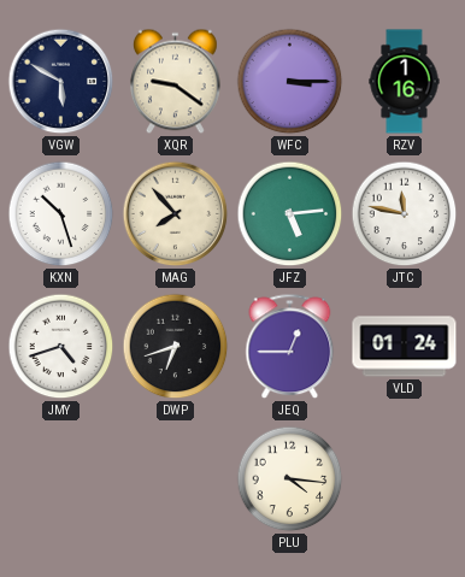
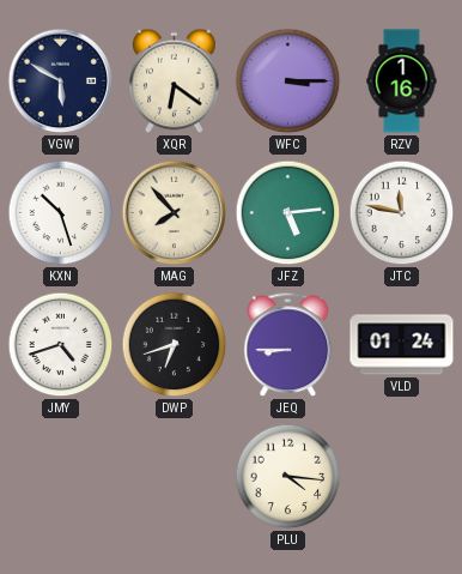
XQR: 9:21 -> 6:21
JEQ: 12:45 -> 8:45
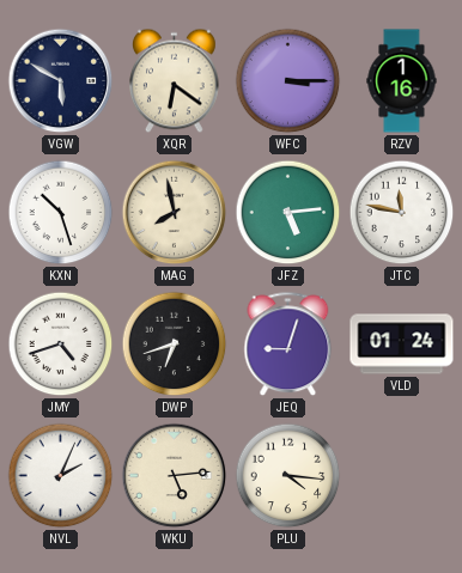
MAG: 7:53 -> 7:58
JEQ: 8:45 -> 9:03
NVL: none -> 2:04
WKU: none -> 5:14
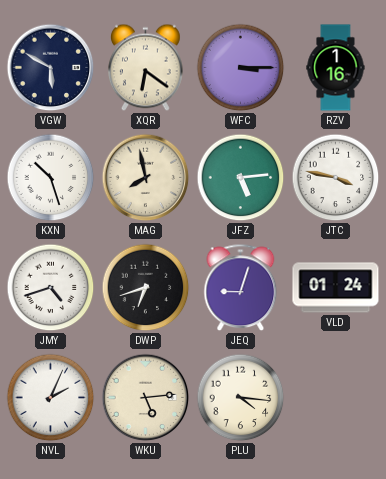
JTC: 11:47 -> 3:47
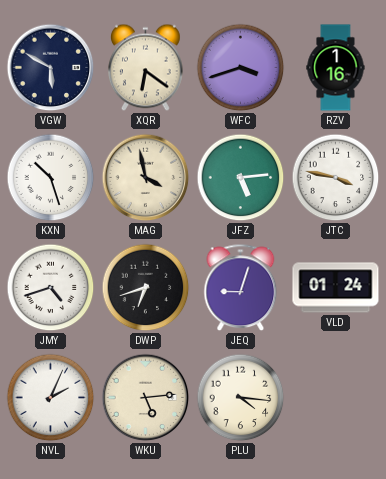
WFC: 3:15 -> 3:42
MAG: 7:58 -> 3:58
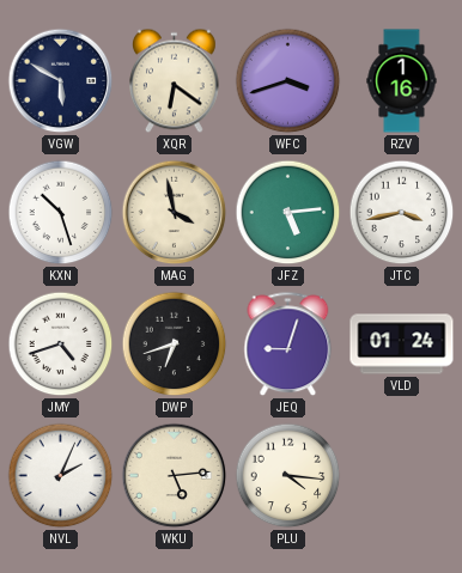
JTC: 3:47 -> 3:43
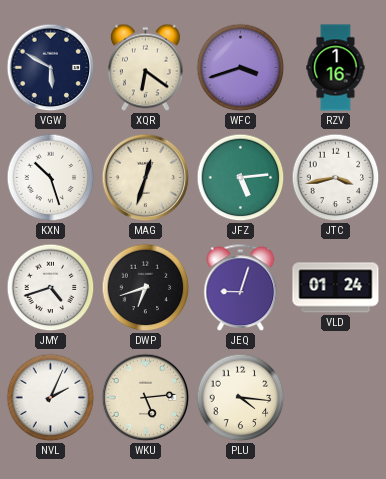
MAG: 3:58 -> 12:33
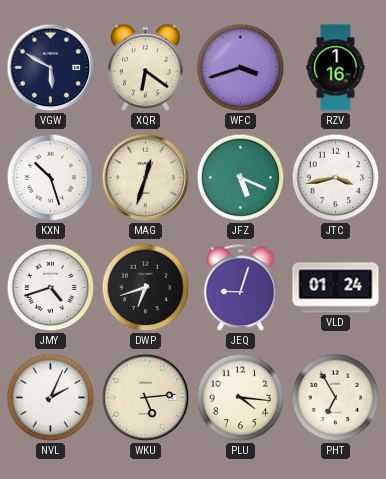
JFZ: 5:14 -> 5:19
PHT: none -> 6:55
